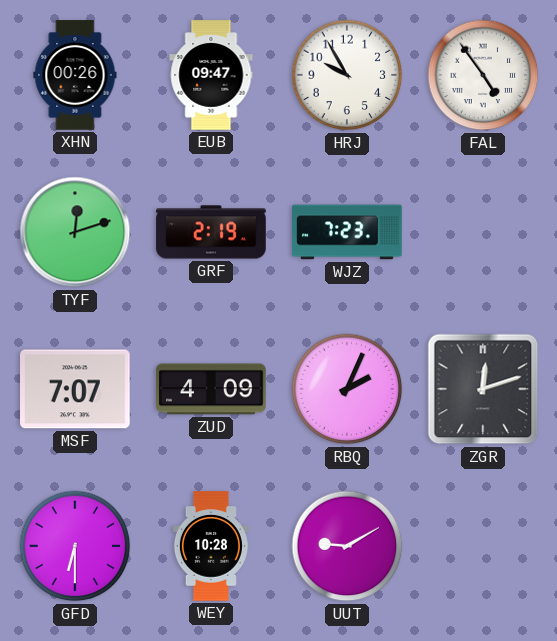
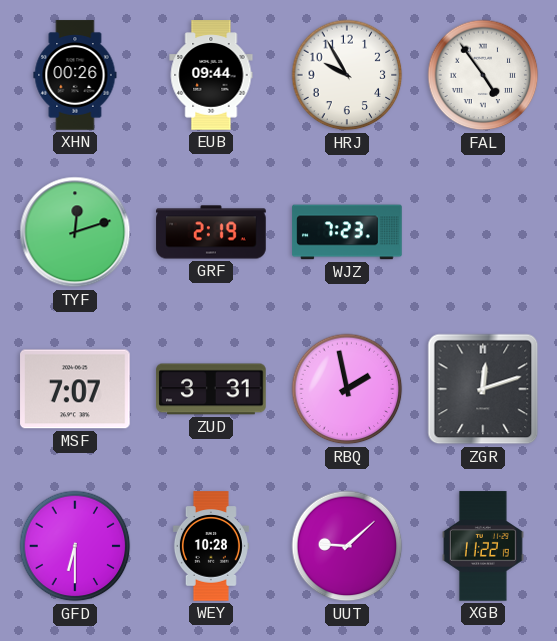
EUB: 09:47 -> 09:44
ZUD: 4:09 -> 3:31
RBQ: 2:04 -> 1:58
UUT: 9:10 -> 9:08
XGB: none -> 11:22
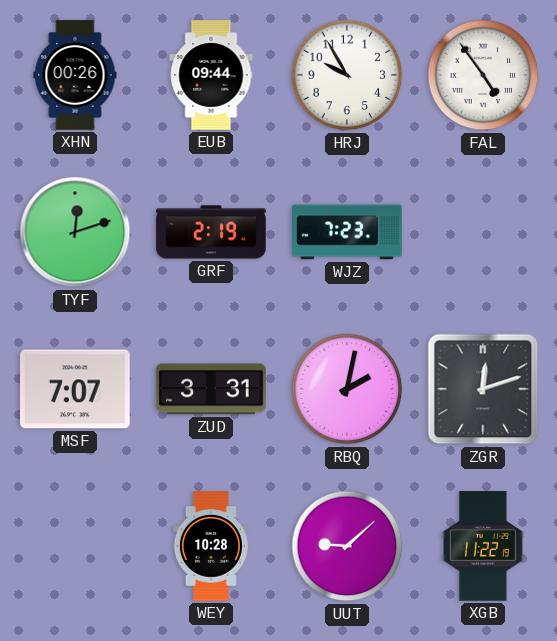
RBQ: 1:58 -> 2:02
GFD: 6:30 -> none
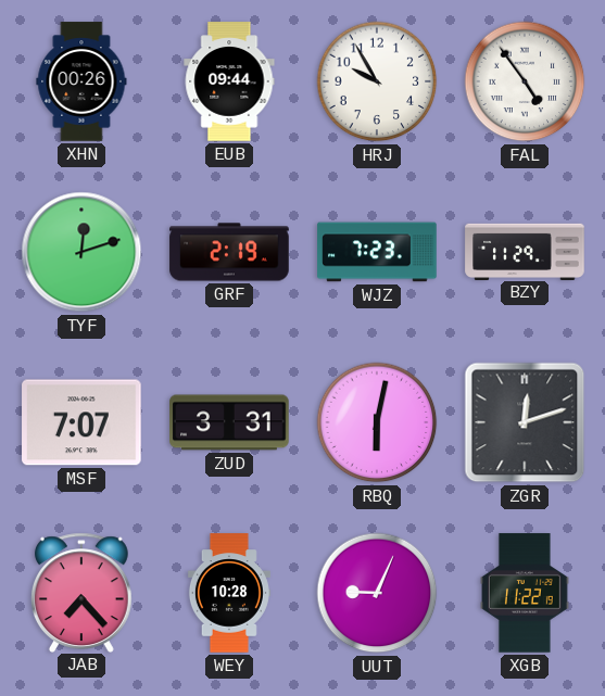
BZY: none -> 11:29
RBQ: 2:02 -> 6:02
JAB: none -> 7:23
UUT: 9:08 -> 9:04
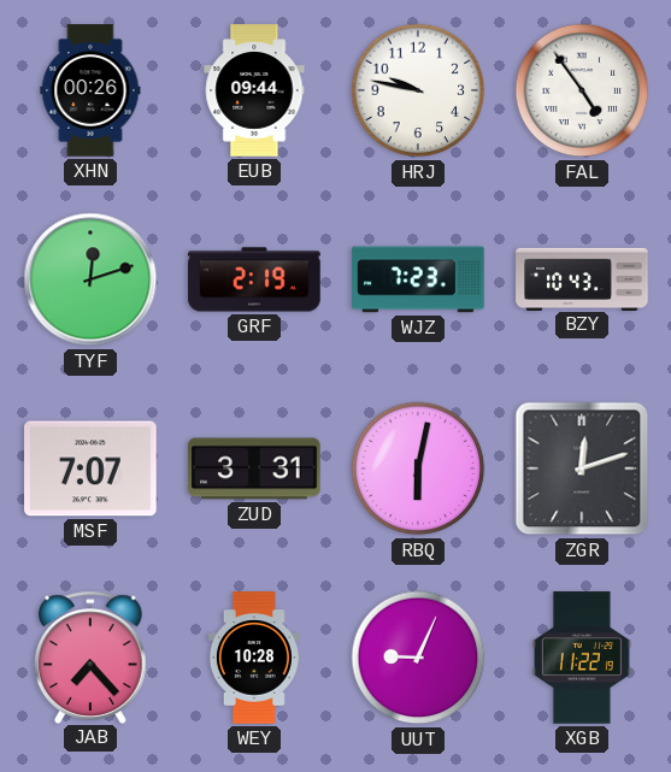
HRJ: 9:55 -> 9:47
BZY: 11:29 -> 10:43
